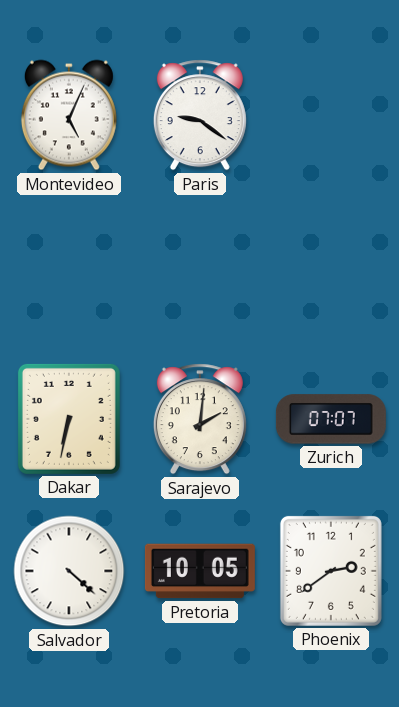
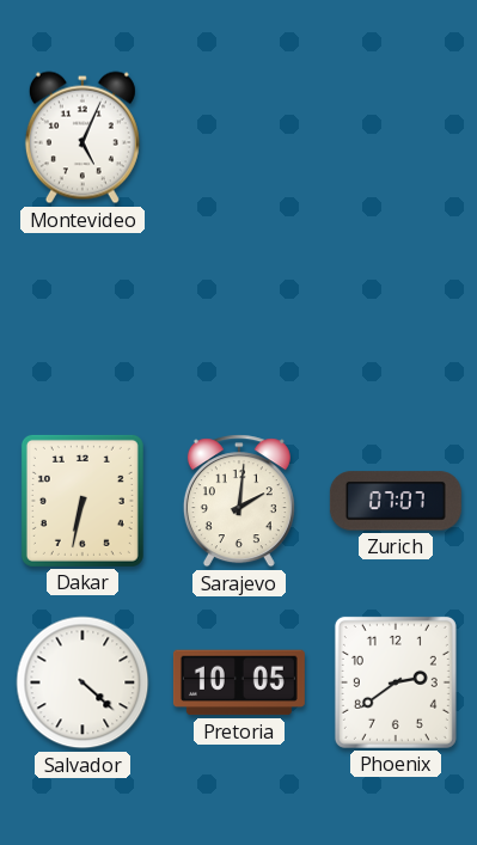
Paris: 9:21 -> none
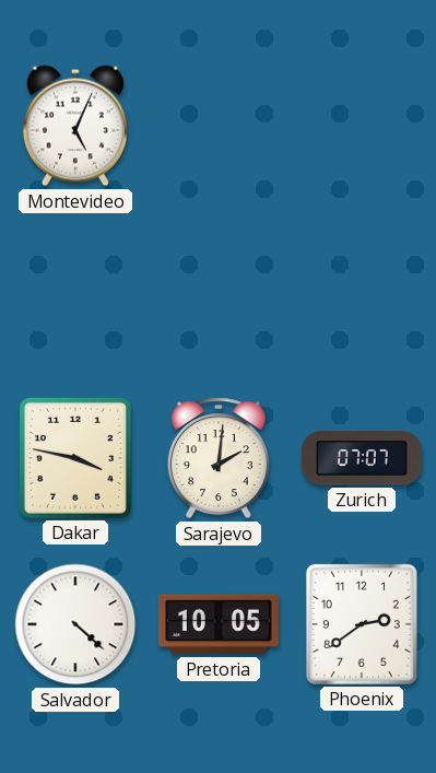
Dakar: 6:32 -> 3:47
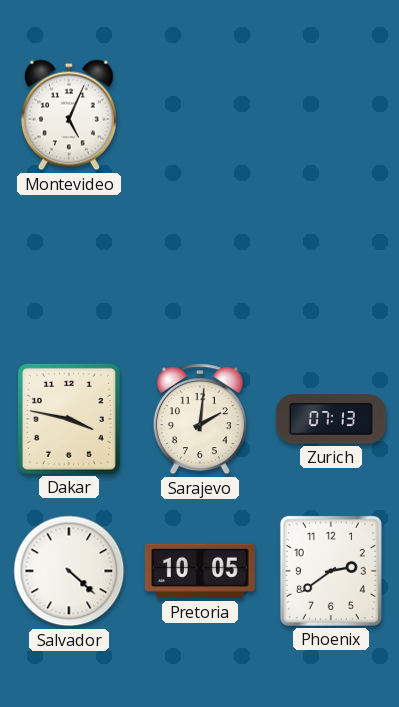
Zurich: 07:07 -> 07:13
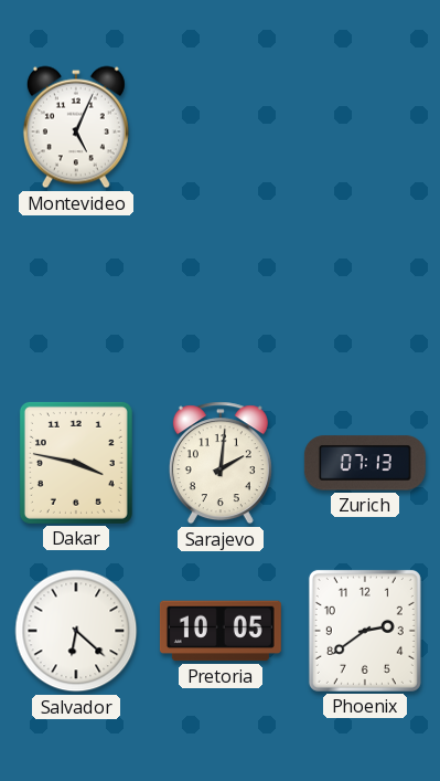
Salvador: 4:22 -> 6:22
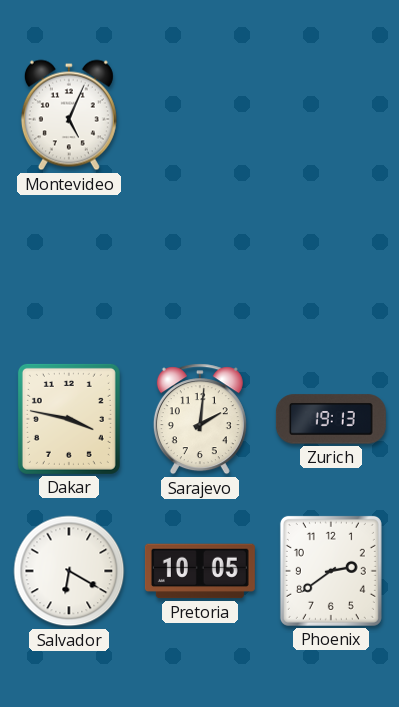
Zurich: 07:13 -> 19:13
Salvador: 6:22 -> 6:20
